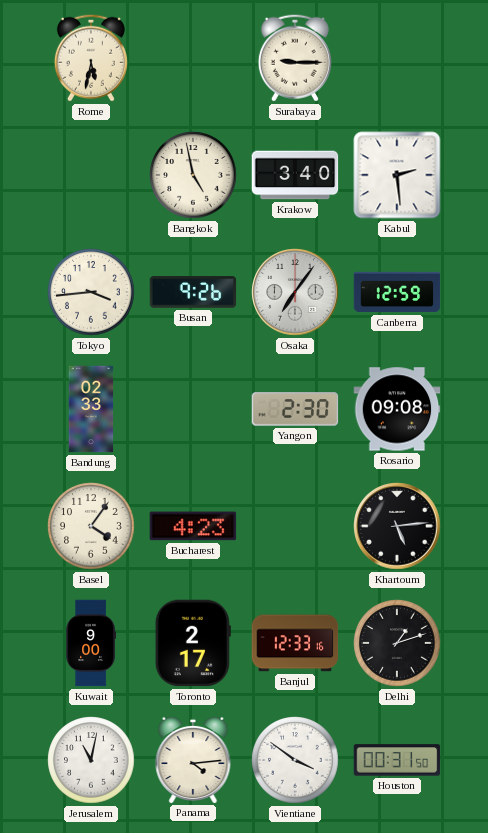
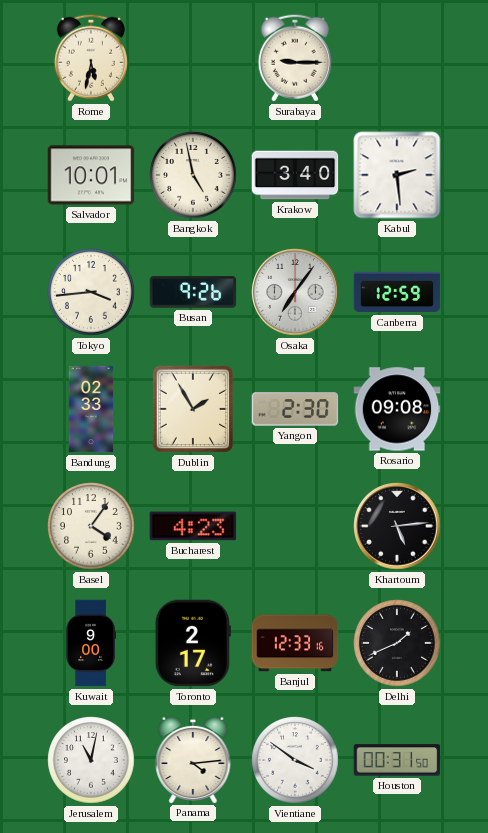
Salvador: none -> 10:01
Dublin: none -> 1:55
Delhi: 1:12 -> 1:41
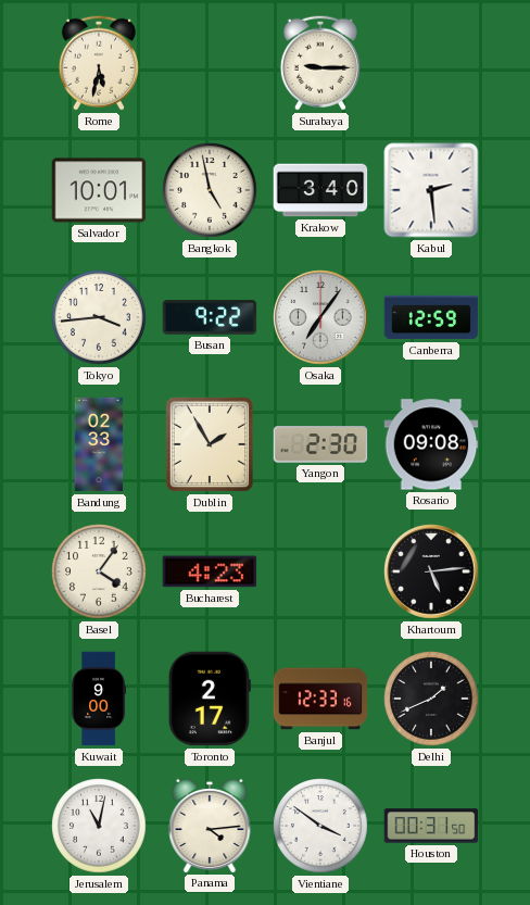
Busan: 9:26 -> 9:22
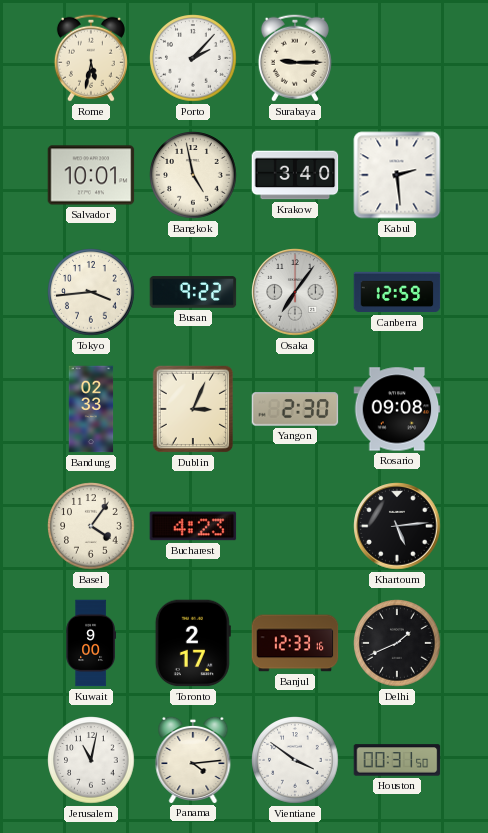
Porto: none -> 2:07
Dublin: 1:55 -> 3:04
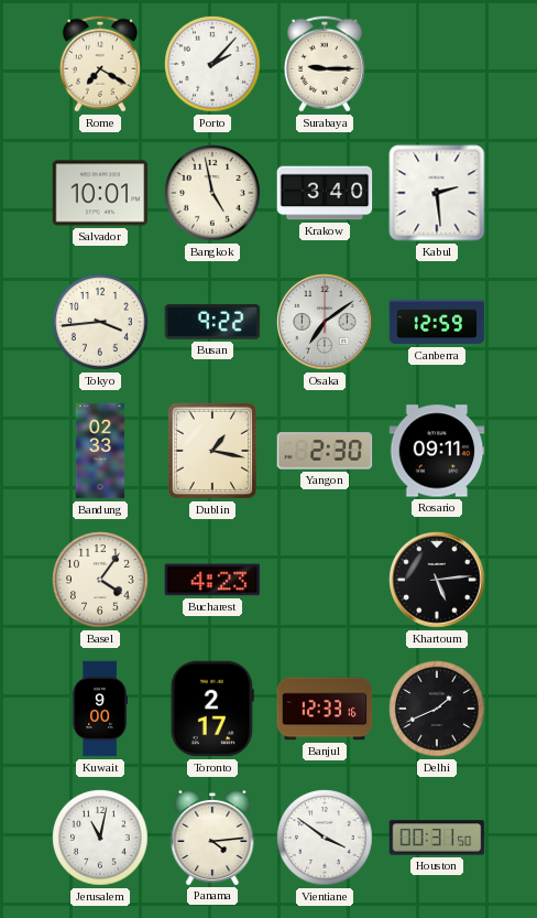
Rome: 5:32 -> 7:20
Osaka: 7:06 -> 7:09
Dublin: 3:04 -> 1:17
Rosario: 09:08 -> 09:11
